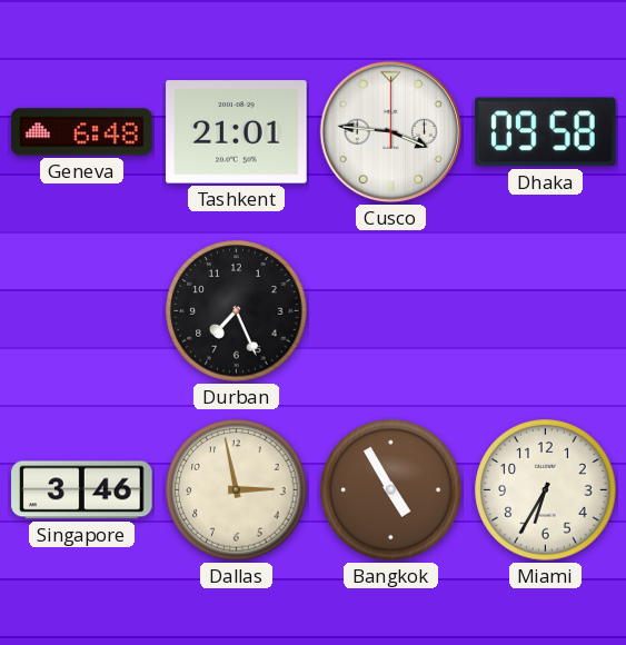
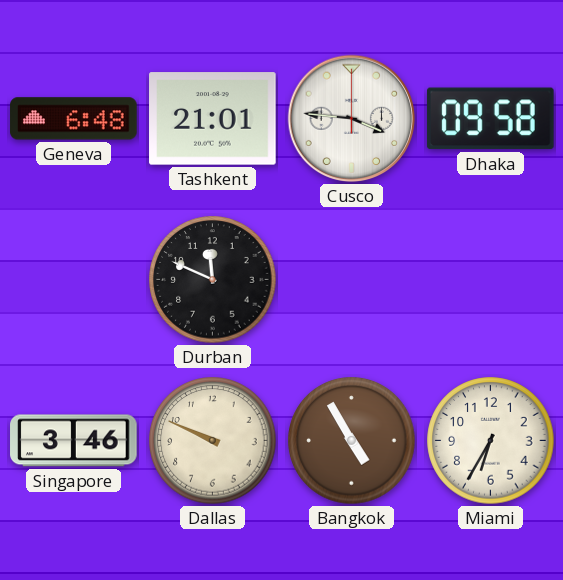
Durban: 7:26 -> 11:49
Dallas: 2:58 -> 9:49
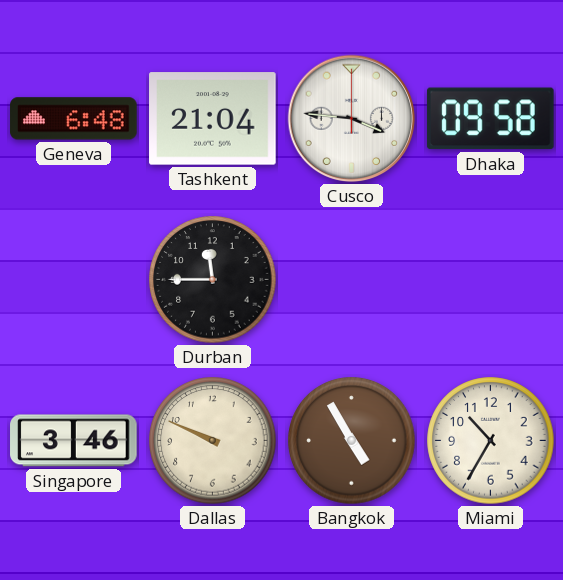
Tashkent: 21:01 -> 21:04
Durban: 11:49 -> 11:45
Miami: 6:35 -> 10:35
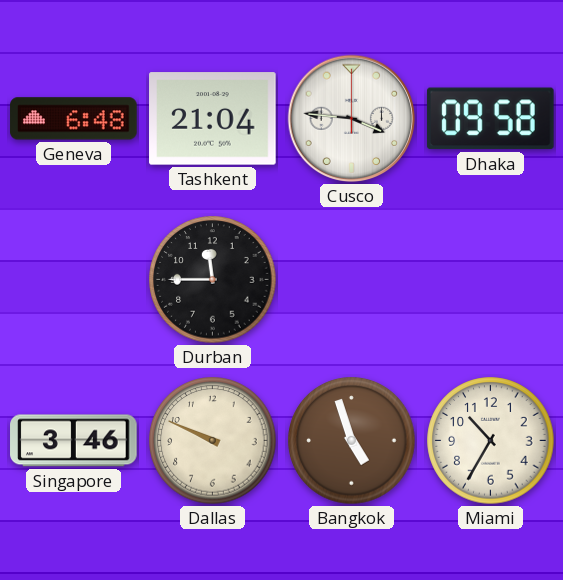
Bangkok: 4:55 -> 4:57
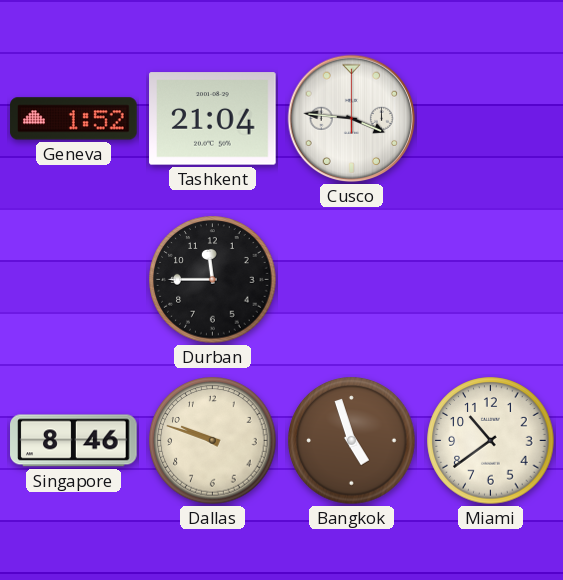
Geneva: 6:48 -> 1:52
Dhaka: 09:58 -> none
Singapore: 3:46 -> 8:46
Dallas: 9:49 -> 9:48
Miami: 10:35 -> 10:39
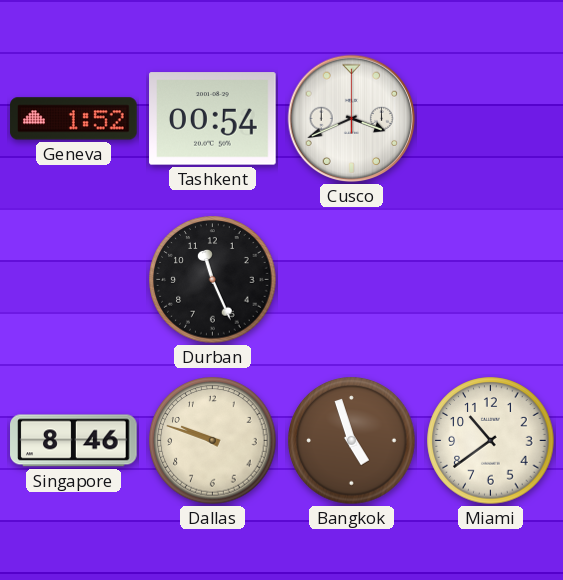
Tashkent: 21:04 -> 00:54
Cusco: 3:46 -> 3:41
Durban: 11:45 -> 11:26
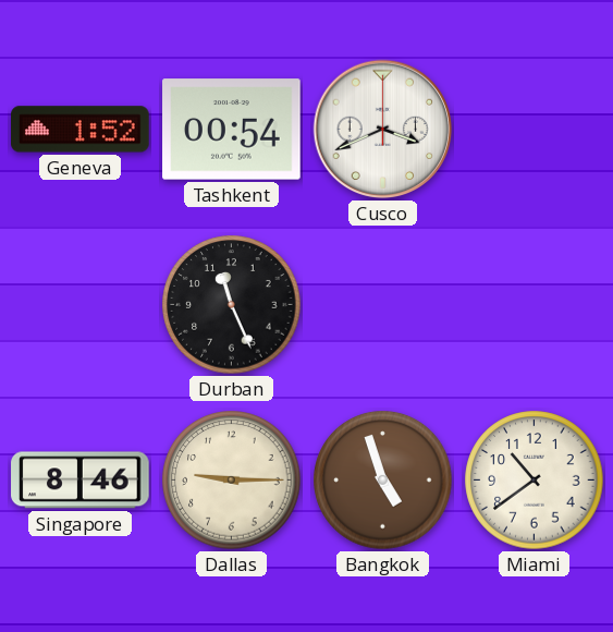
Dallas: 9:48 -> 9:15
